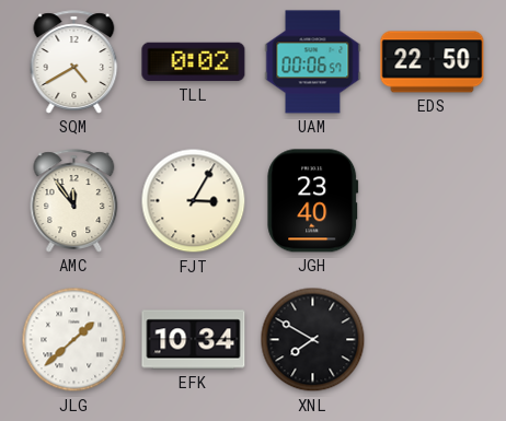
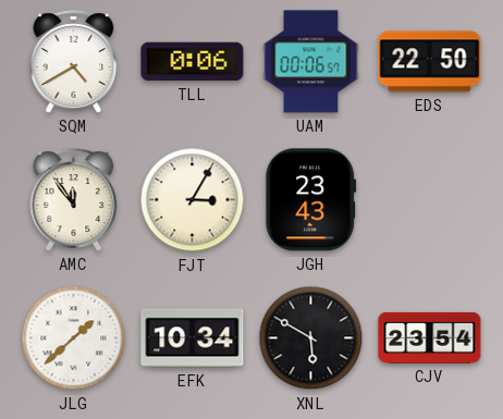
TLL: 0:02 -> 0:06
JGH: 23:40 -> 23:43
XNL: 7:50 -> 5:50
CJV: none -> 23:54
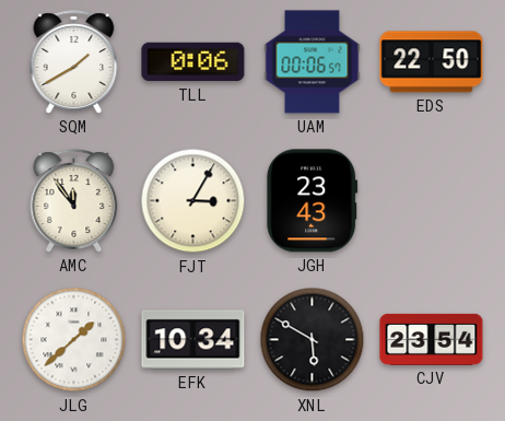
SQM: 4:40 -> 1:40
